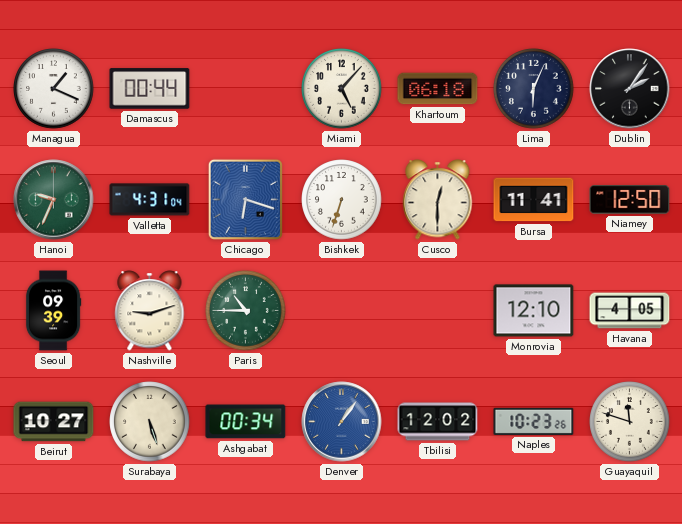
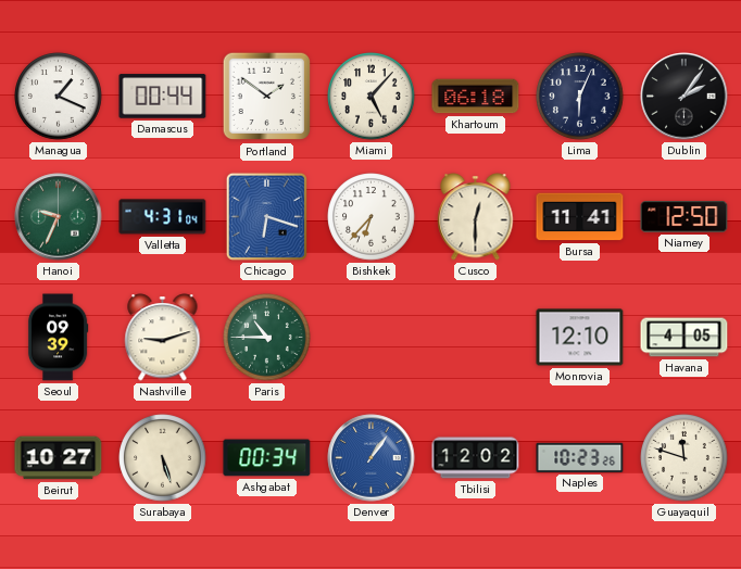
Portland: none -> 1:51
Bishkek: 6:33 -> 6:37
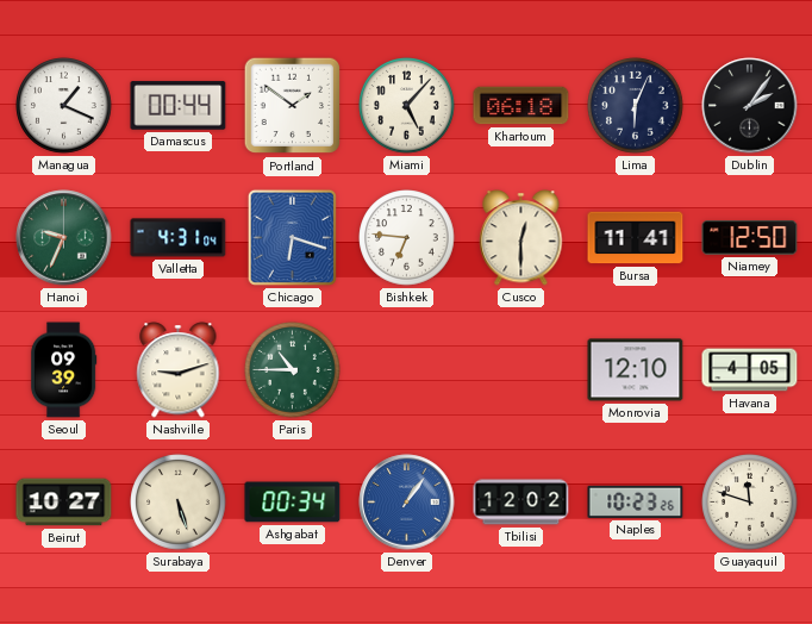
Bishkek: 6:37 -> 6:46
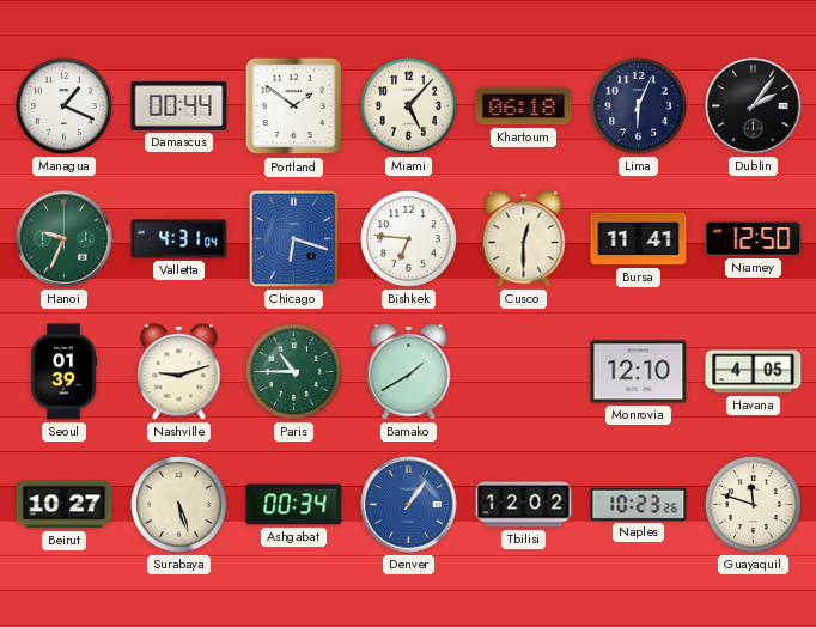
Seoul: 09:39 -> 01:39
Bamako: none -> 1:40
